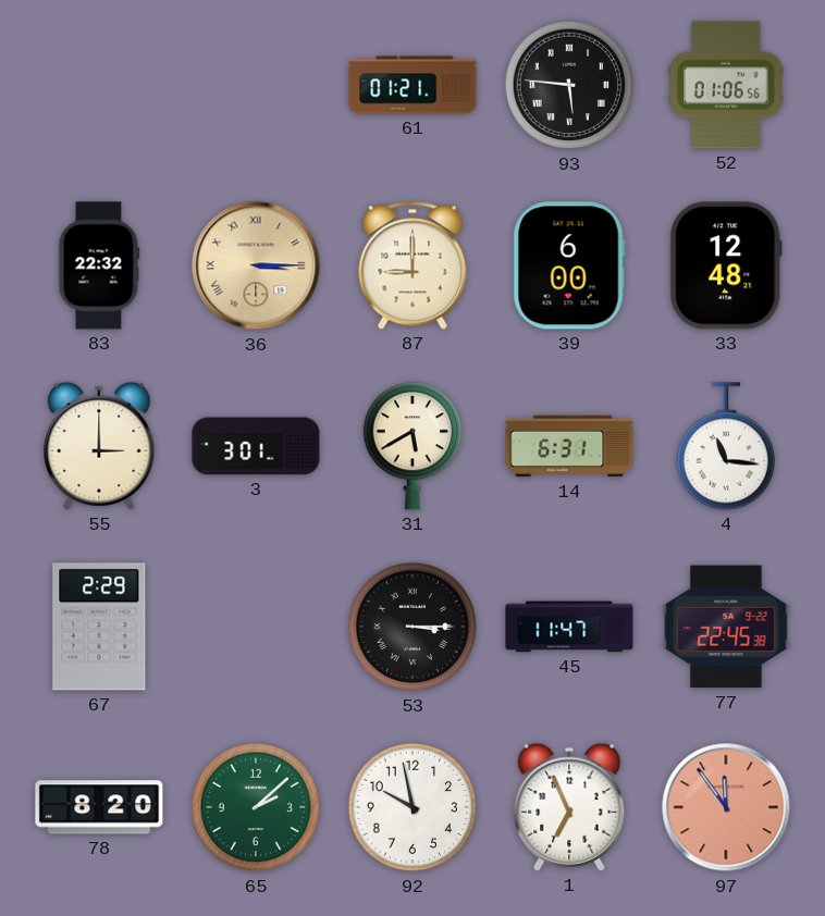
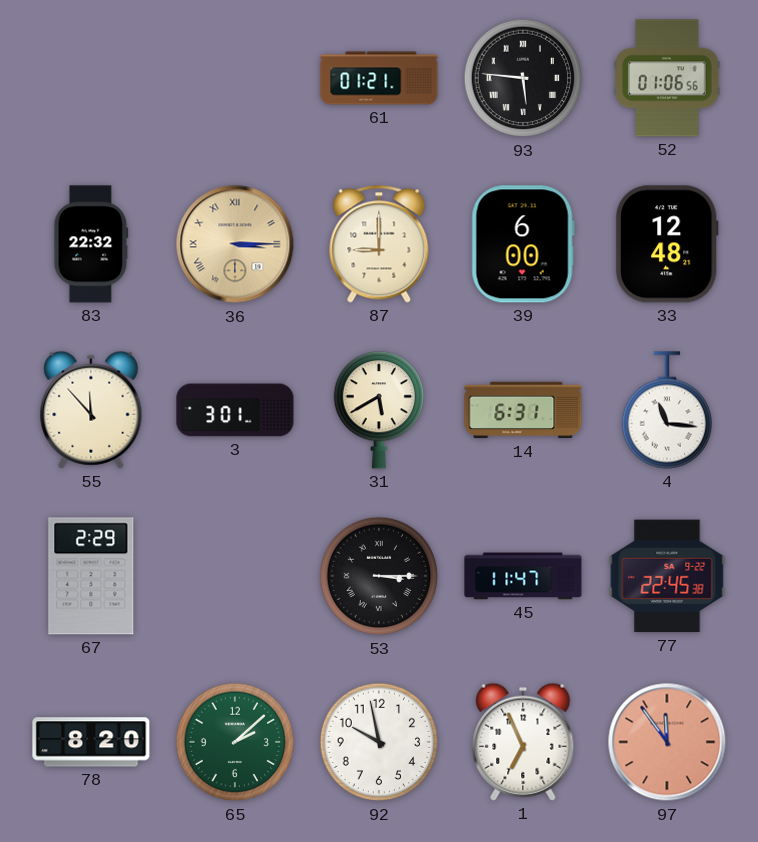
55: 3:00 -> 11:53
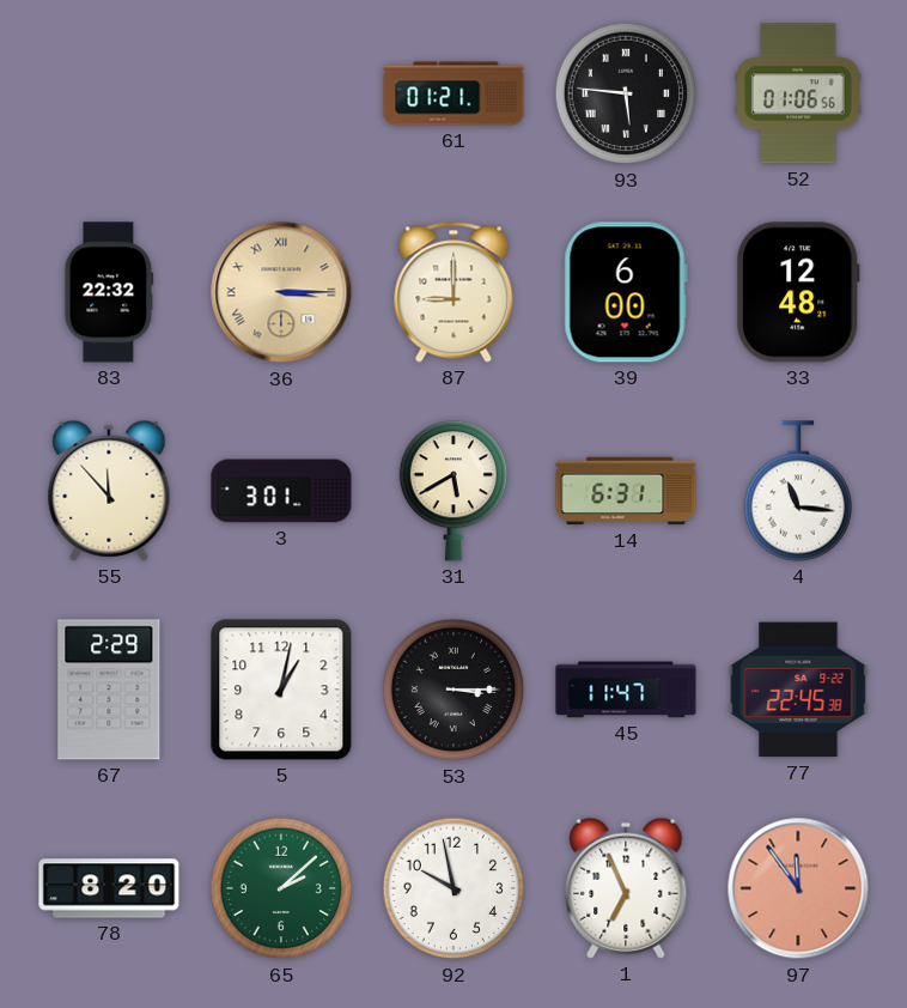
5: none -> 1:02
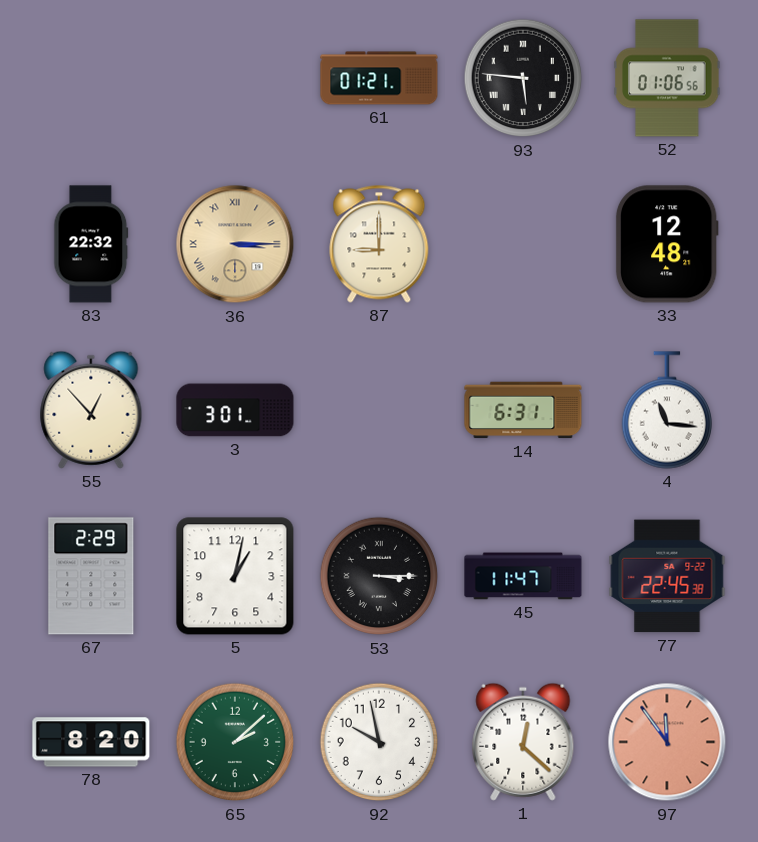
39: 6:00 -> none
55: 11:53 -> 12:53
31: 5:40 -> none
1: 6:56 -> 12:22
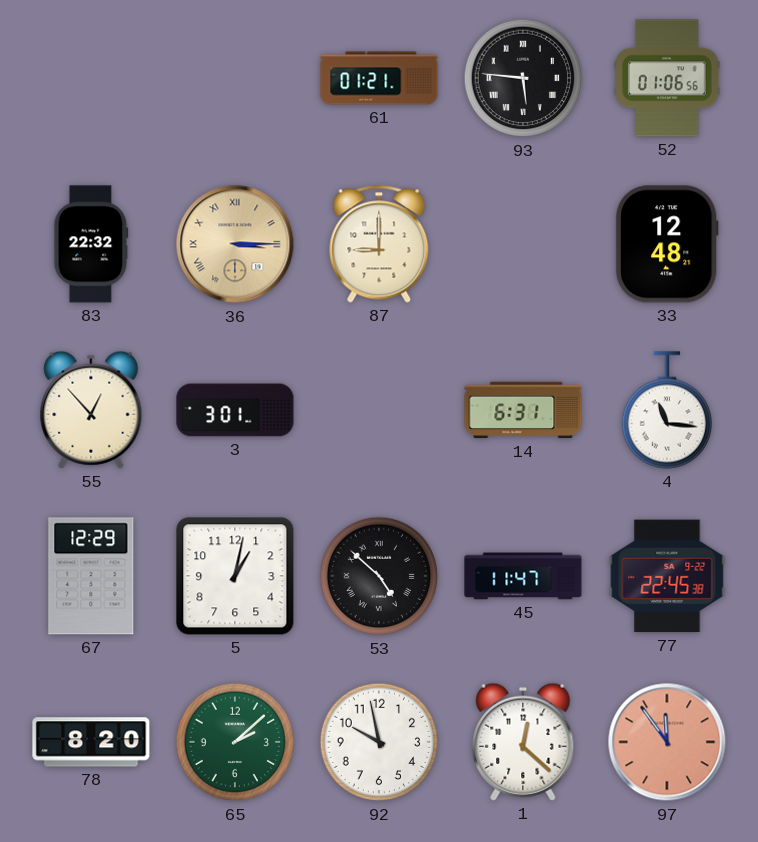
67: 2:29 -> 12:29
53: 3:15 -> 4:52
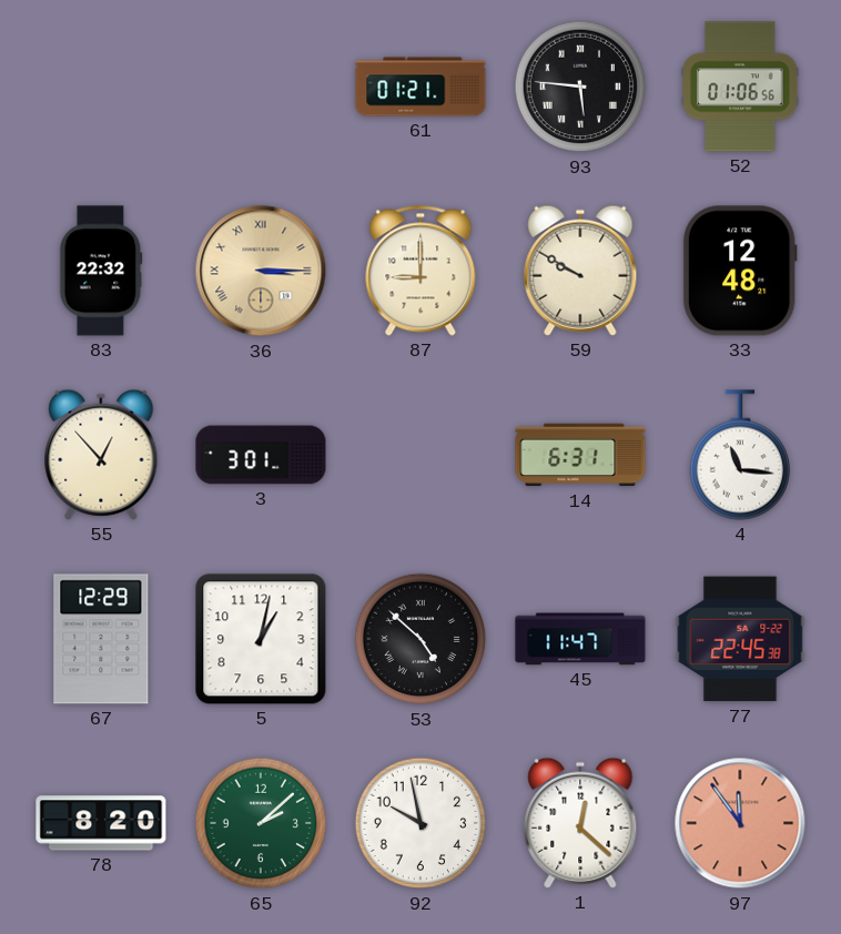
59: none -> 9:50
